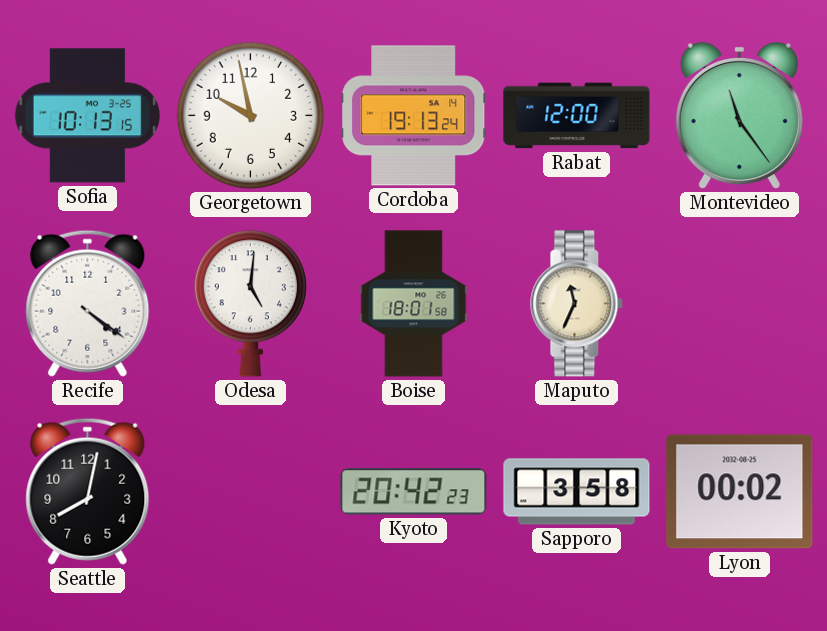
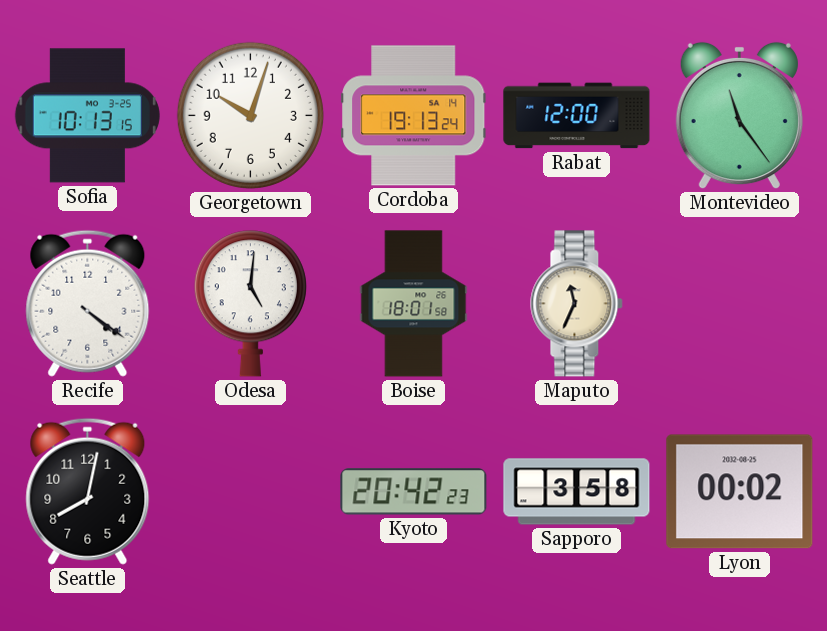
Georgetown: 9:58 -> 10:03
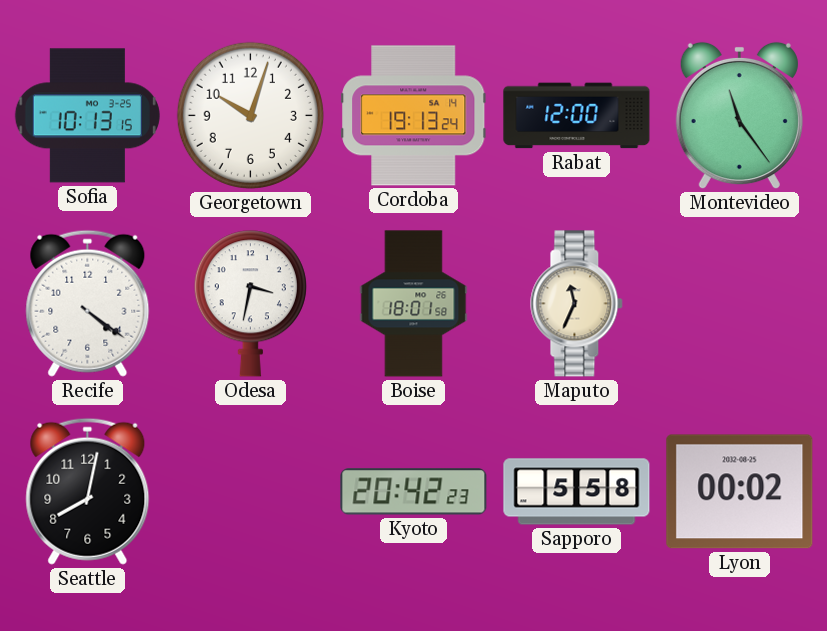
Odesa: 5:01 -> 3:32
Sapporo: 3:58 -> 5:58
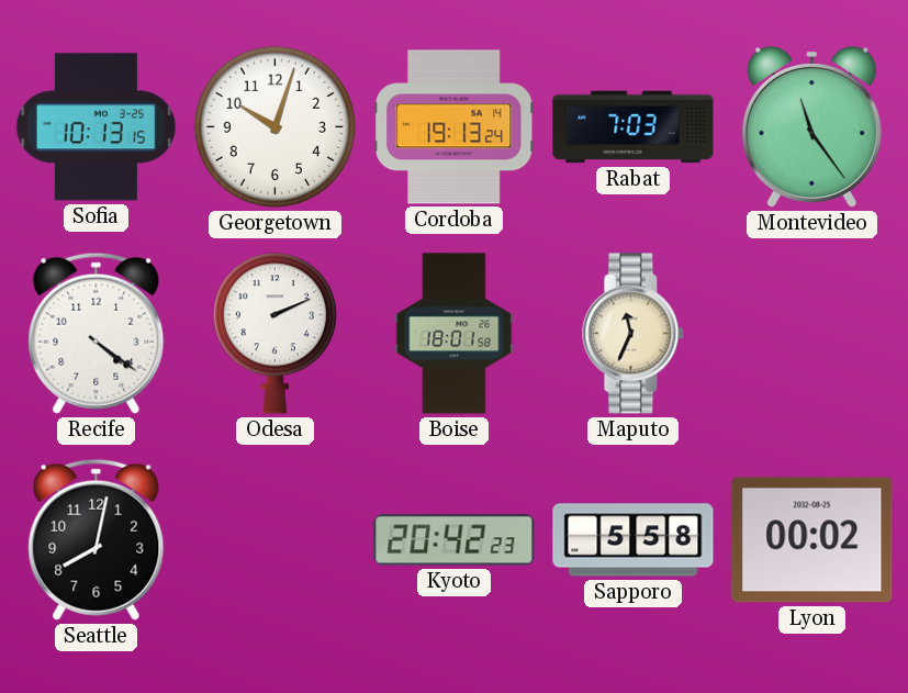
Rabat: 12:00 -> 7:03
Odesa: 3:32 -> 2:11
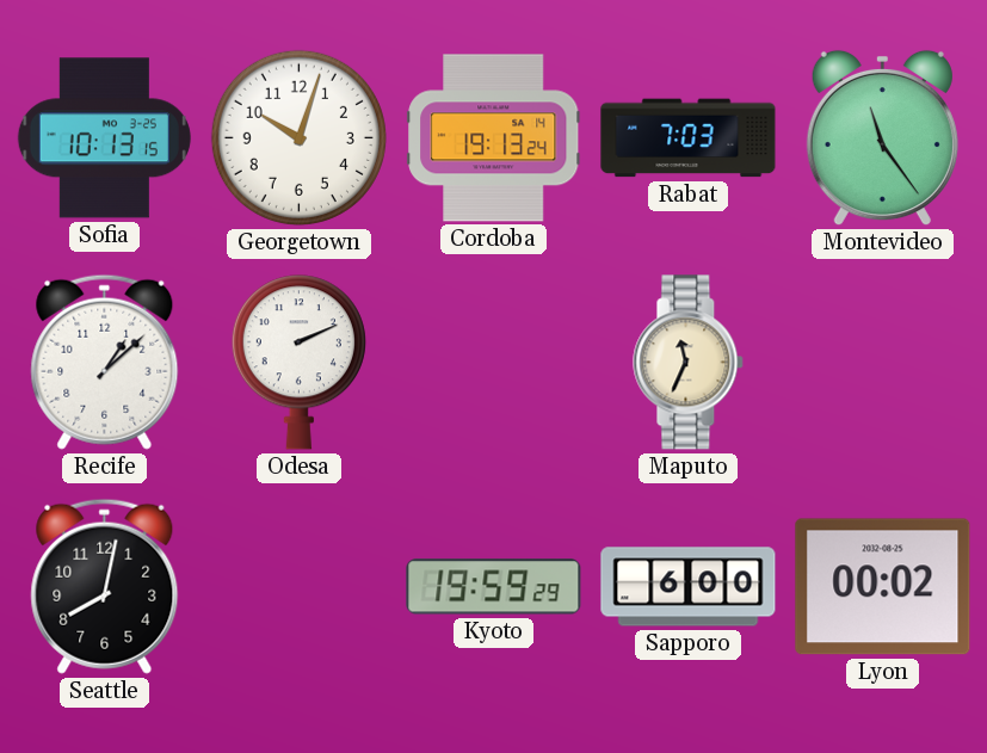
Recife: 4:21 -> 1:08
Boise: 18:01 -> none
Kyoto: 20:42 -> 19:59
Sapporo: 5:58 -> 6:00
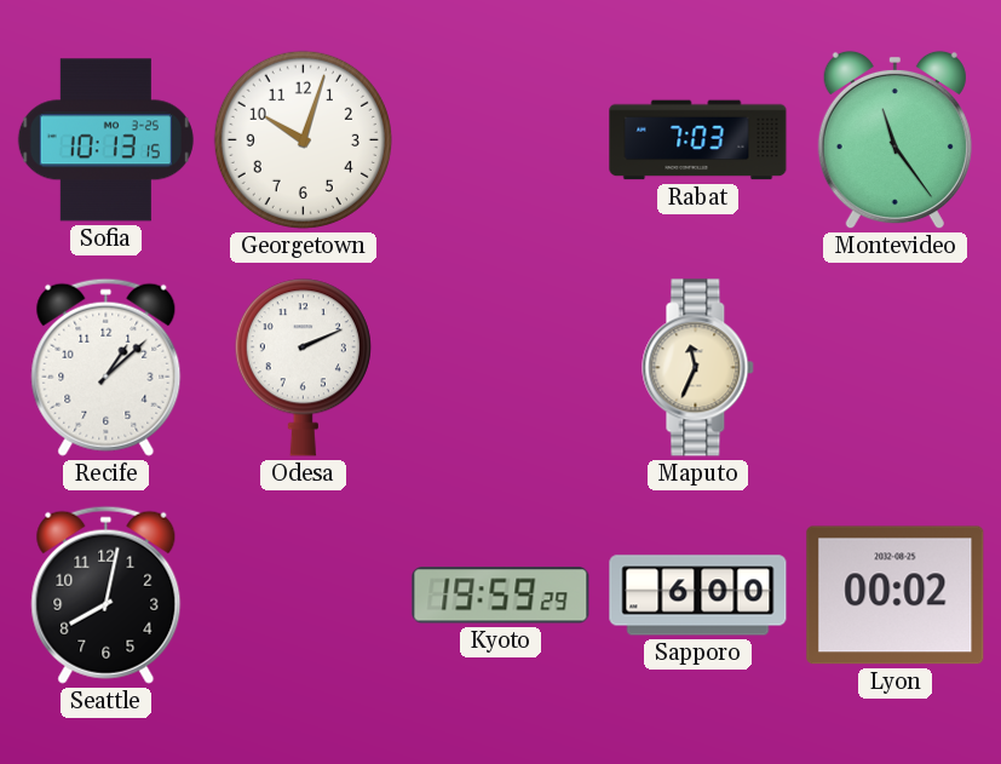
Cordoba: 19:13 -> none
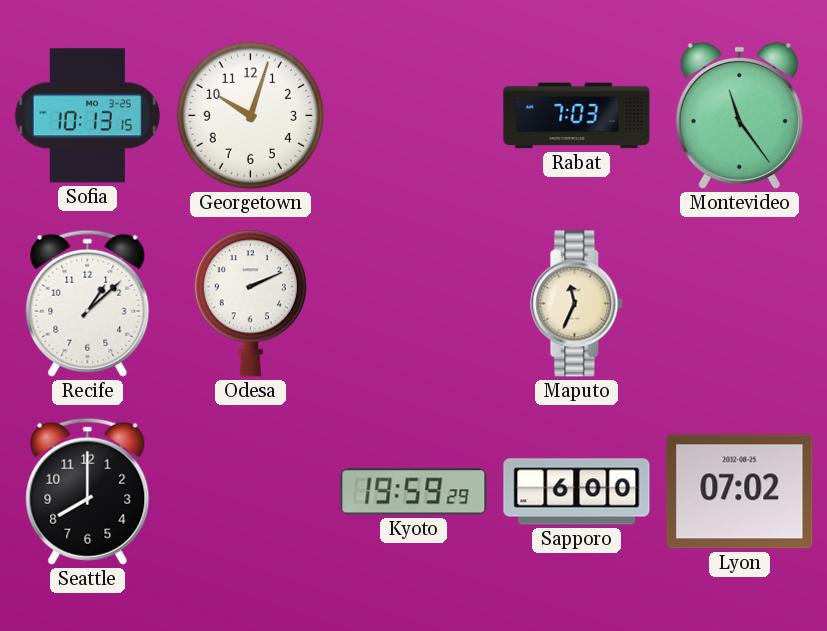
Seattle: 8:02 -> 8:00
Lyon: 00:02 -> 07:02
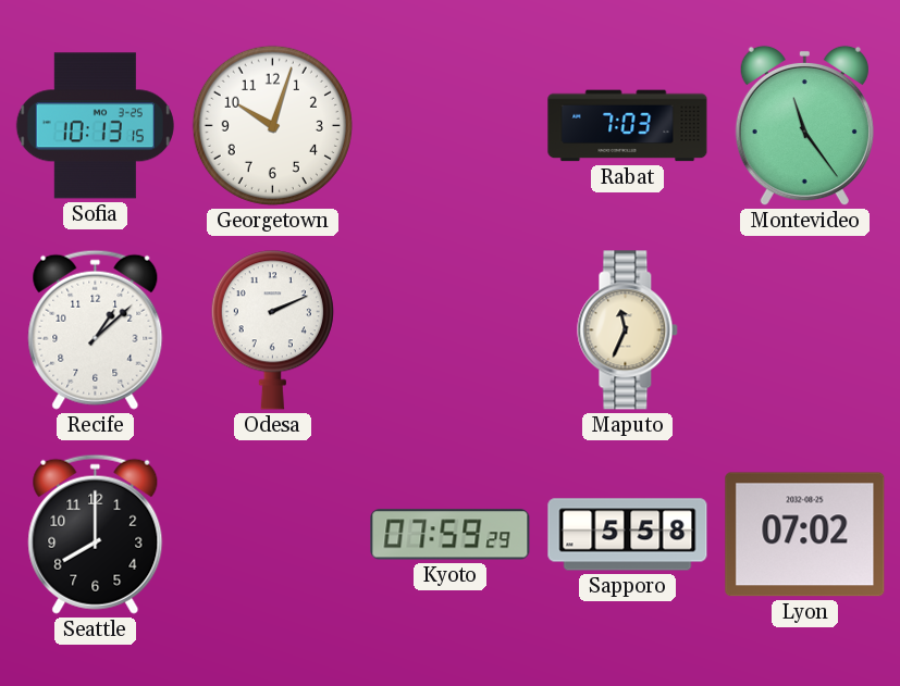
Kyoto: 19:59 -> 07:59
Sapporo: 6:00 -> 5:58
